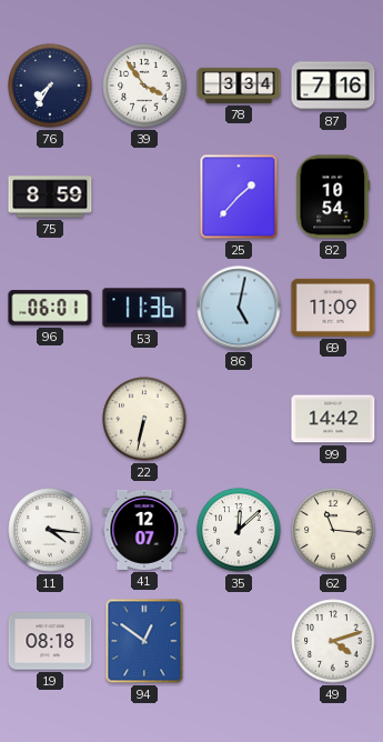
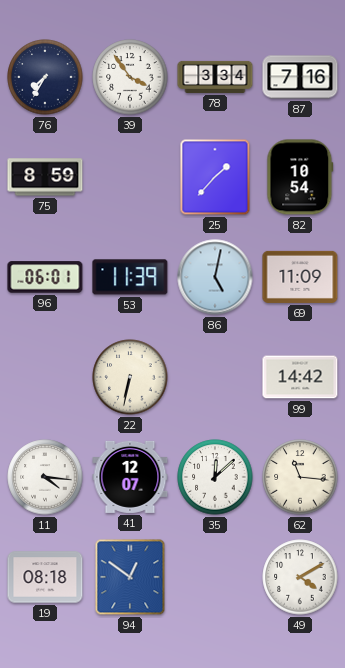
53: 11:36 -> 11:39
49: 4:12 -> 4:10
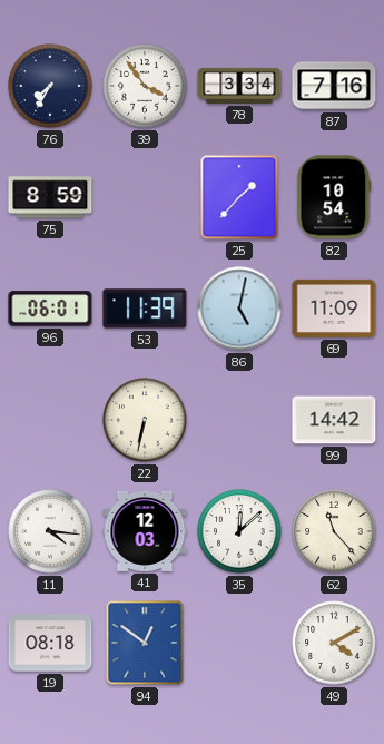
41: 12:07 -> 12:03
62: 11:16 -> 11:23
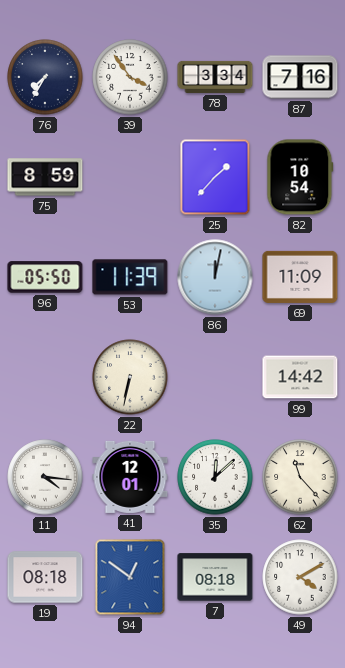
96: 06:01 -> 05:50
86: 5:02 -> 12:02
41: 12:03 -> 12:01
7: none -> 08:18
